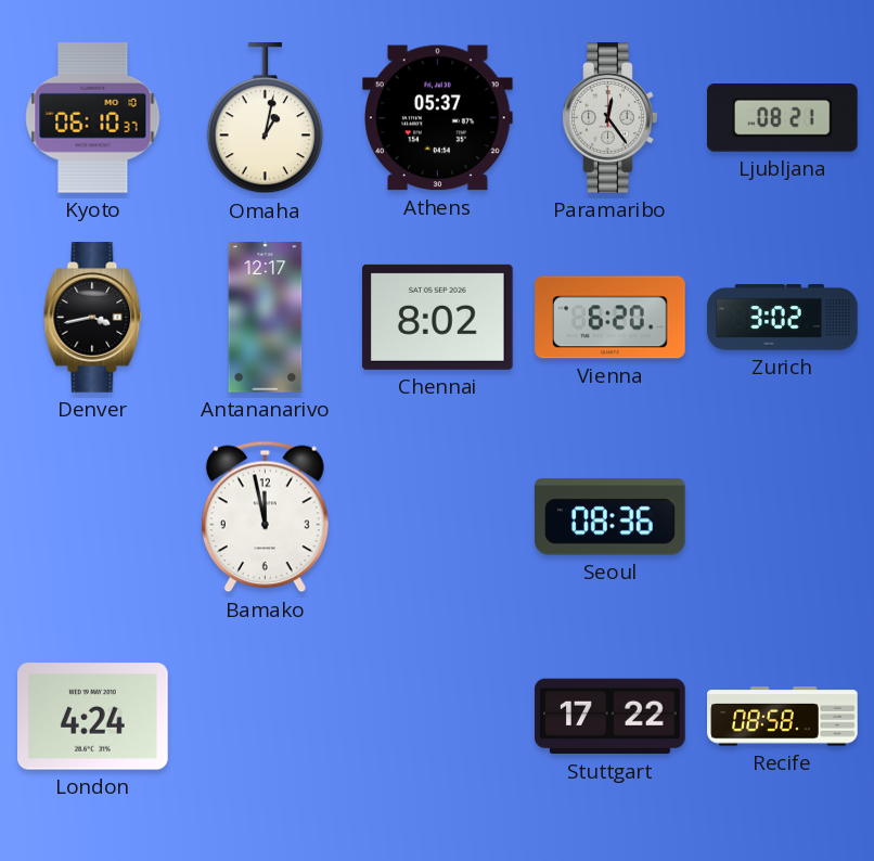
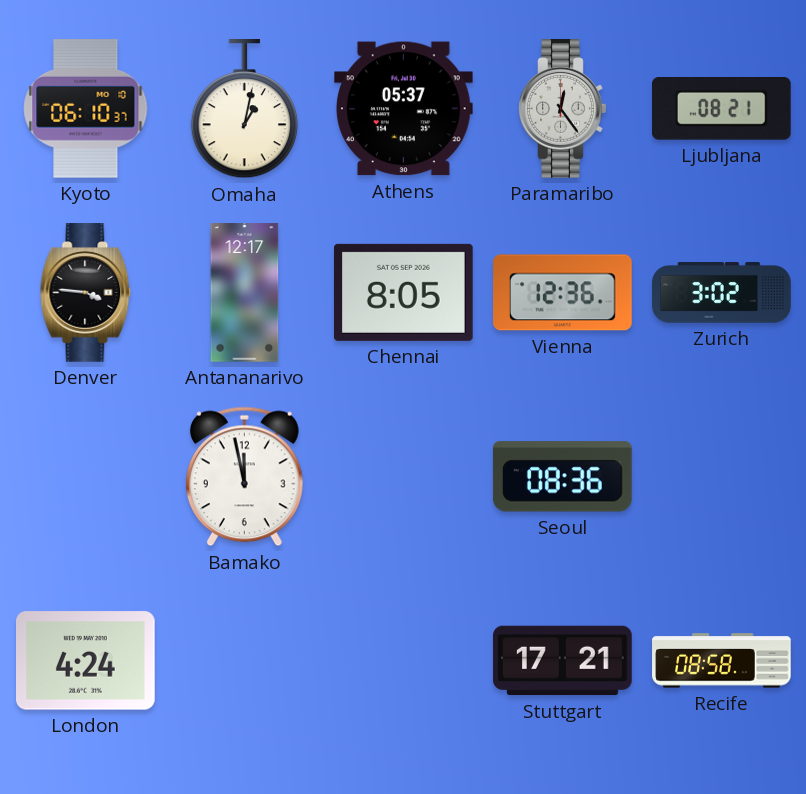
Denver: 3:43 -> 3:46
Chennai: 8:02 -> 8:05
Vienna: 6:20 -> 12:36
Stuttgart: 17:22 -> 17:21
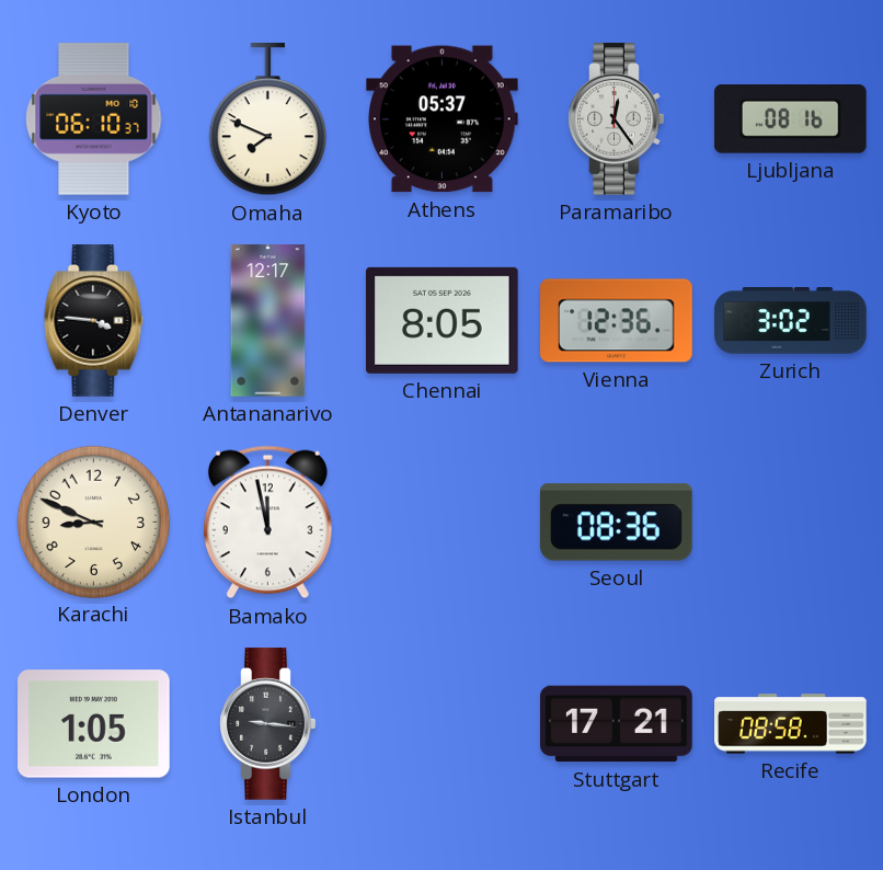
Omaha: 1:02 -> 7:49
Ljubljana: 08:21 -> 08:16
Karachi: none -> 8:49
London: 4:24 -> 1:05
Istanbul: none -> 9:16
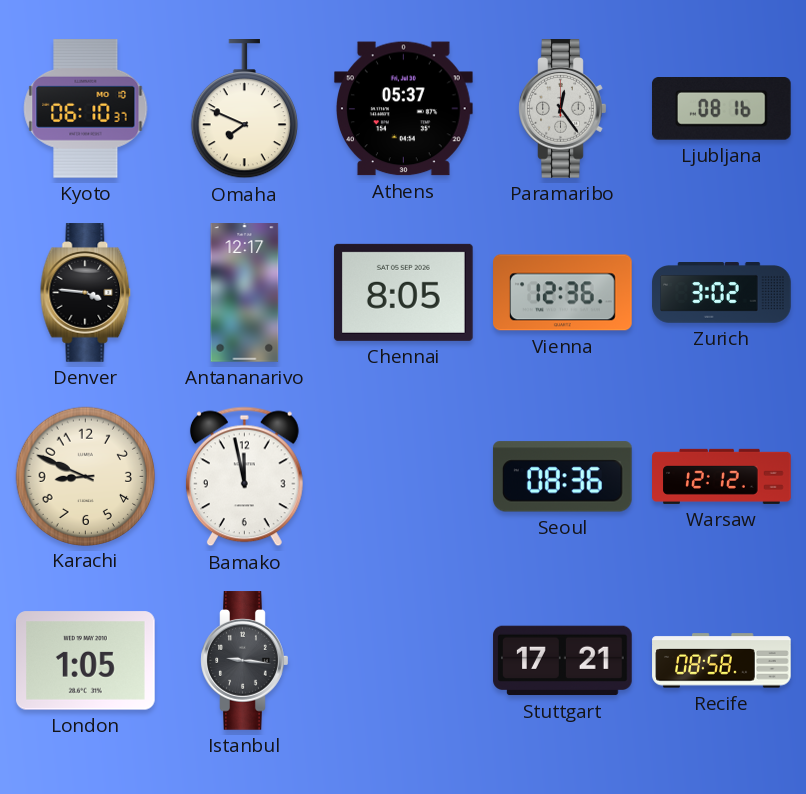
Warsaw: none -> 12:12
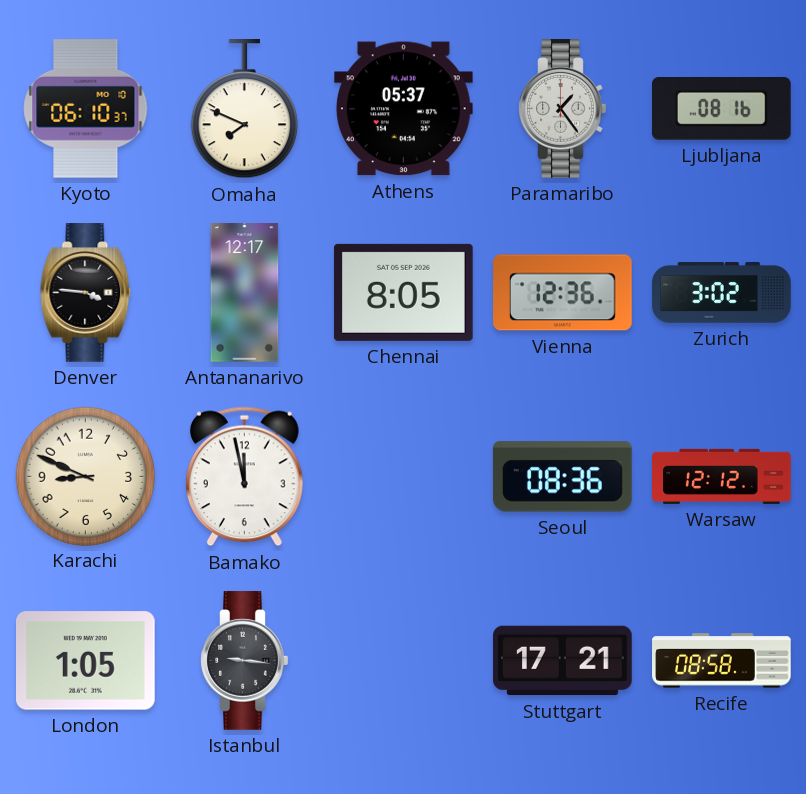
Paramaribo: 12:24 -> 1:24
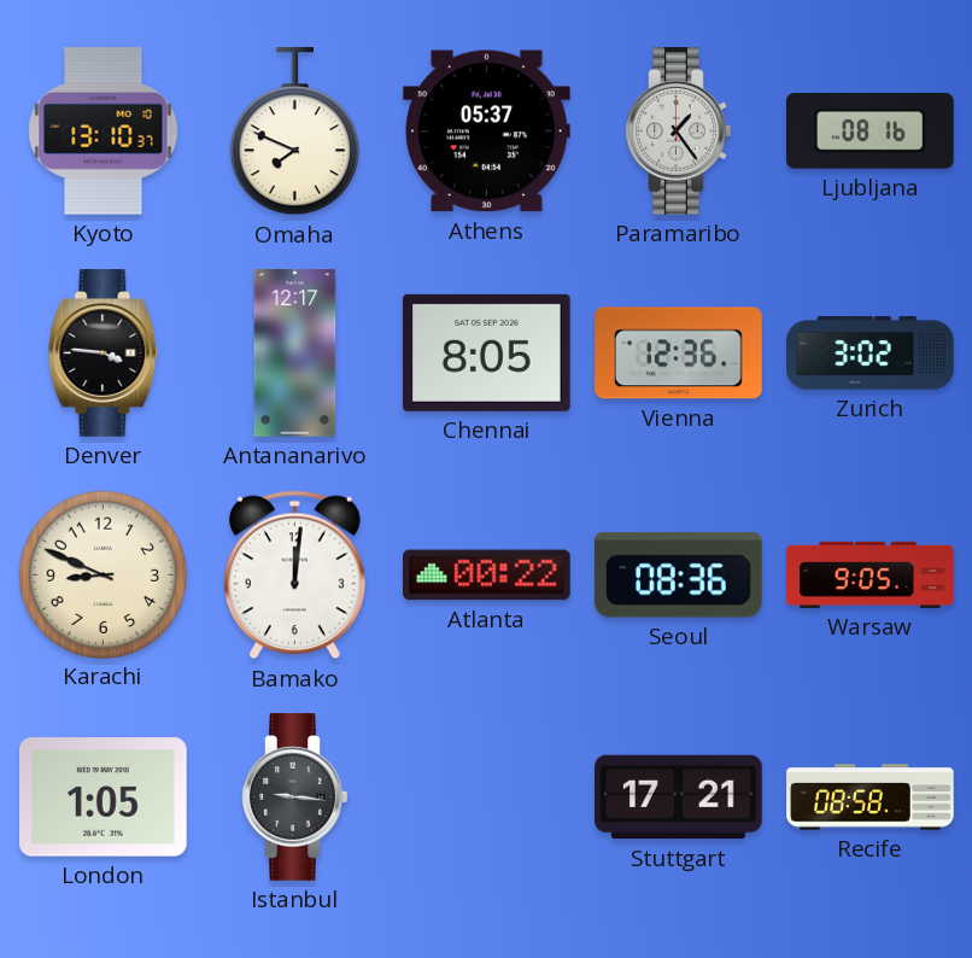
Kyoto: 06:10 -> 13:10
Bamako: 11:58 -> 12:01
Atlanta: none -> 00:22
Warsaw: 12:12 -> 9:05
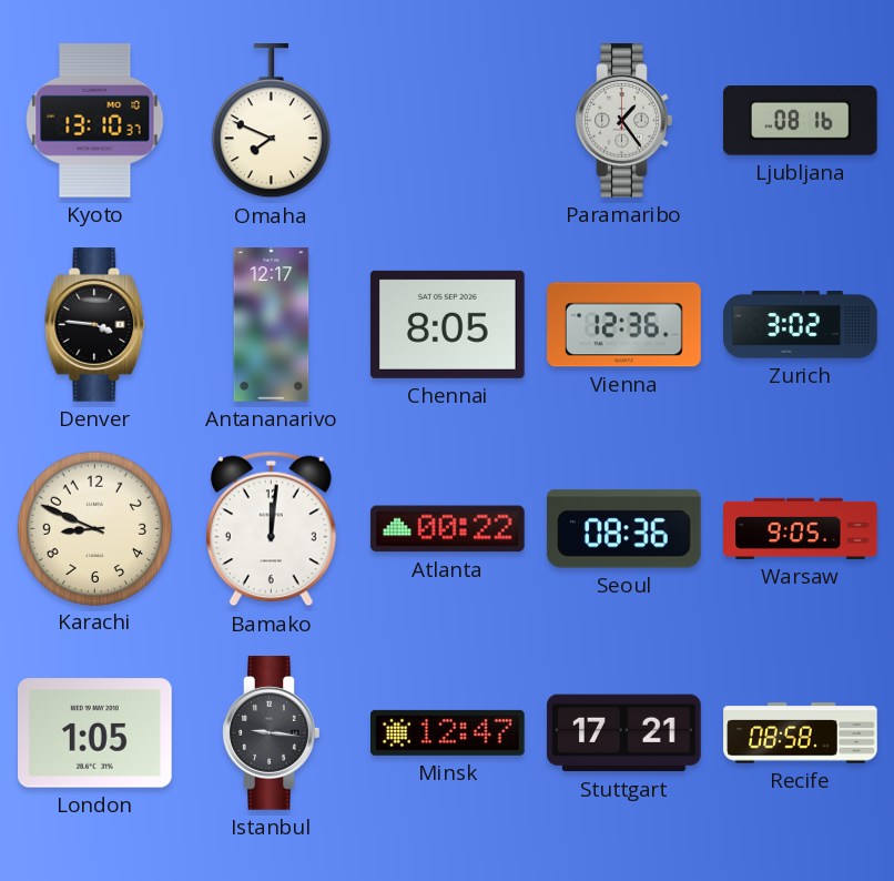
Athens: 05:37 -> none
Minsk: none -> 12:47
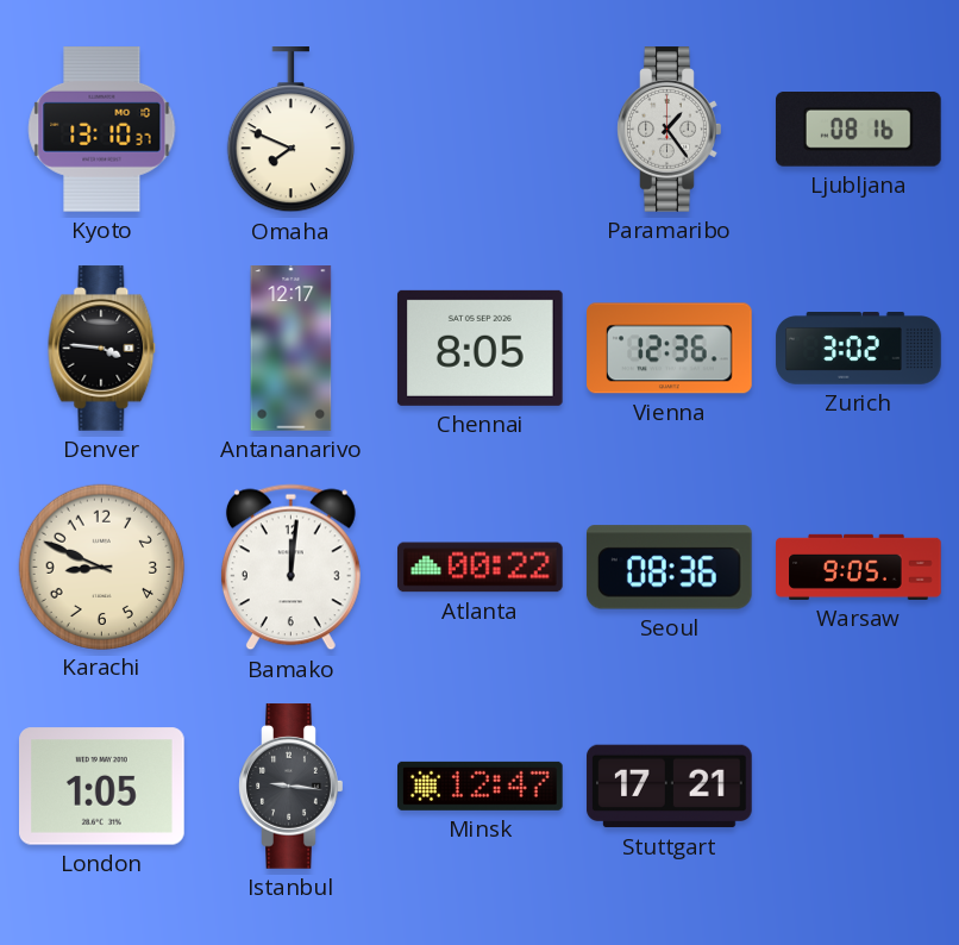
Recife: 08:58 -> none
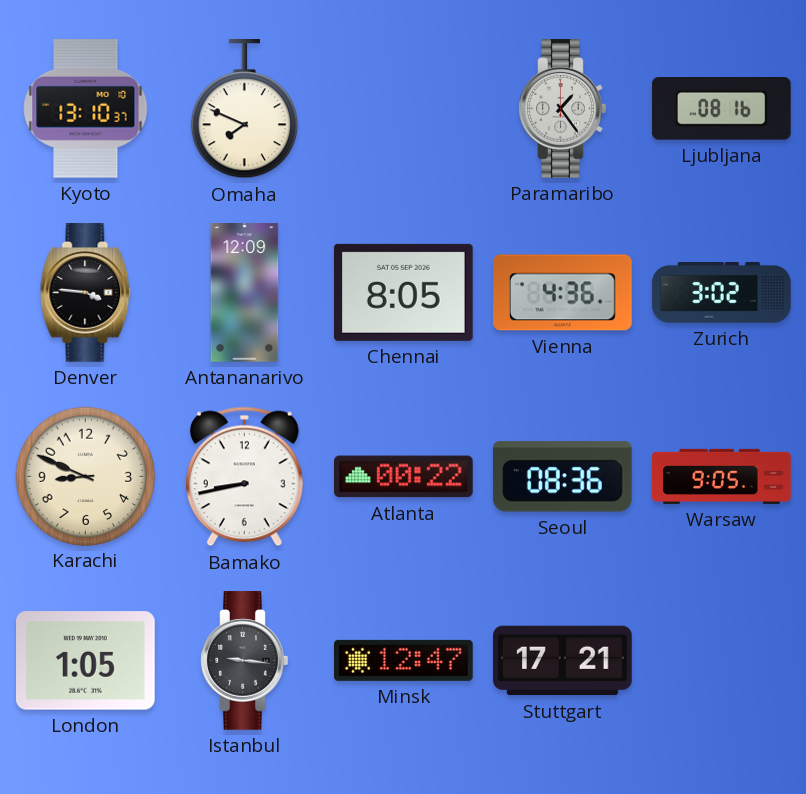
Antananarivo: 12:17 -> 12:09
Vienna: 12:36 -> 4:36
Bamako: 12:01 -> 8:43
